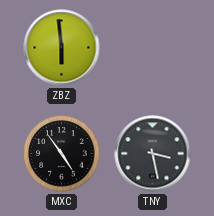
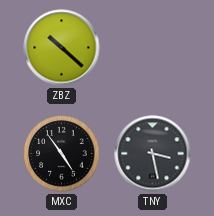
ZBZ: 5:59 -> 10:22
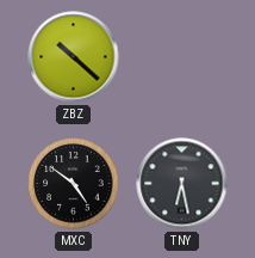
MXC: 4:54 -> 4:51
TNY: 3:28 -> 6:28
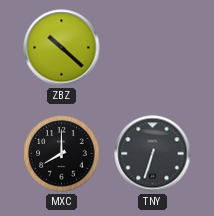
MXC: 4:51 -> 8:00
TNY: 6:28 -> 6:33
